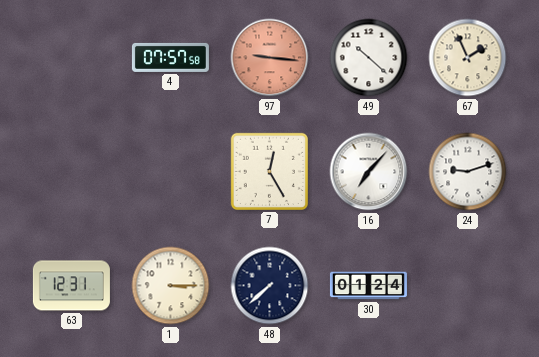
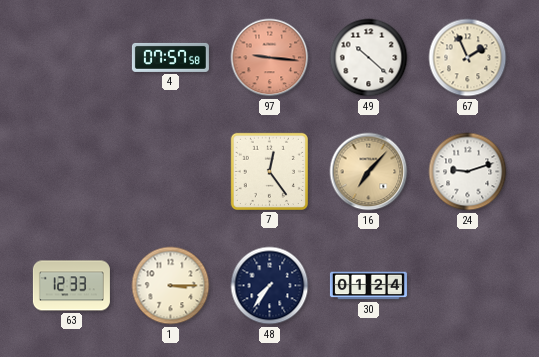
7: 12:25 -> 12:24
16 dial: white -> champagne
63: 12:31 -> 12:33
48: 7:38 -> 7:36
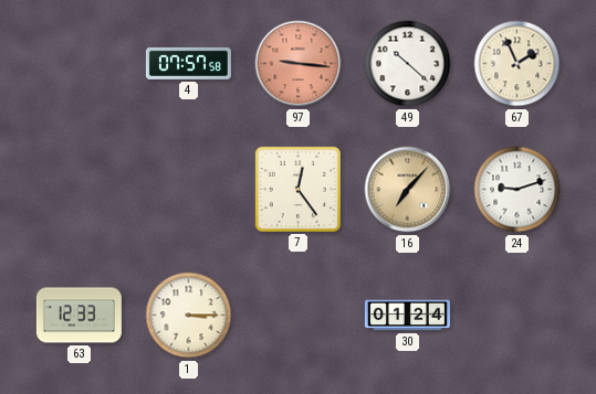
48: 7:36 -> none
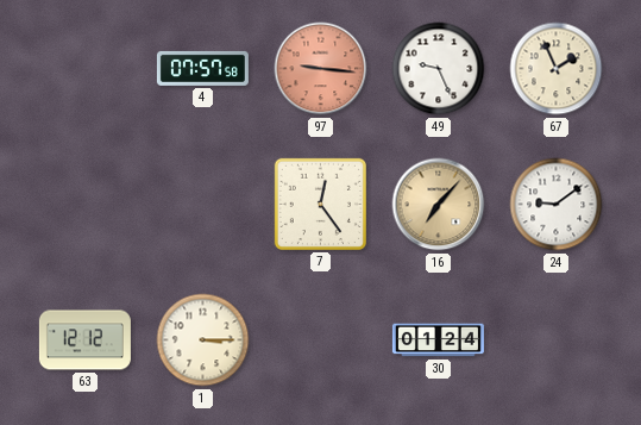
49: 10:22 -> 9:26
24: 9:12 -> 9:09
63: 12:33 -> 12:12
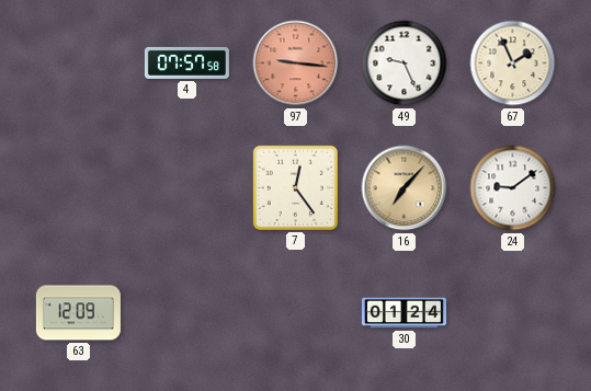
63: 12:12 -> 12:09
1: 3:15 -> none
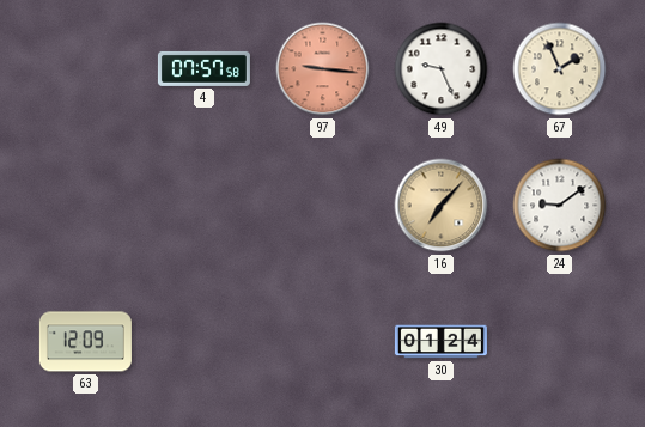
7: 12:24 -> none
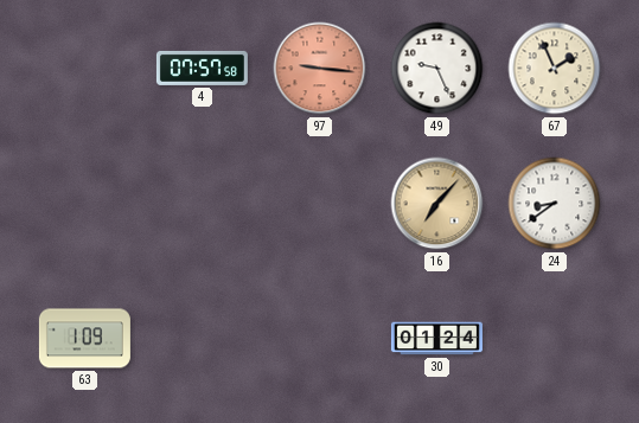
24: 9:09 -> 8:39
63: 12:09 -> 1:09
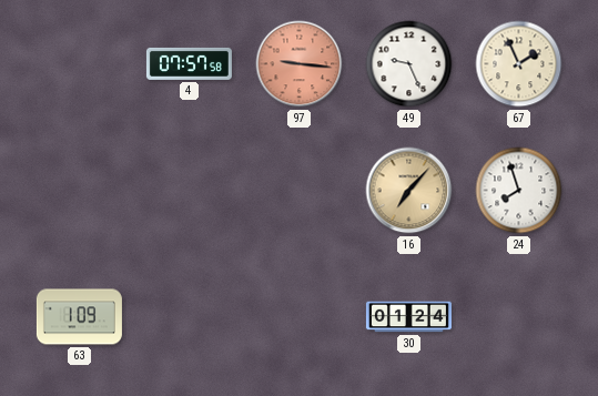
24: 8:39 -> 7:57
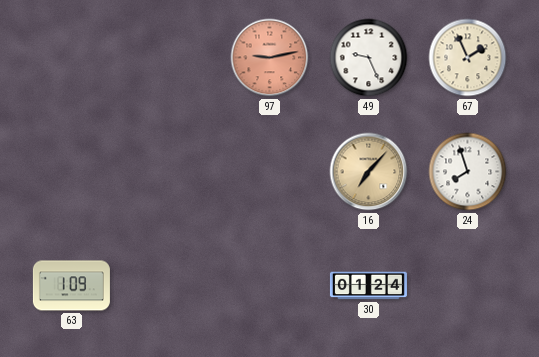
4: 07:57 -> none
97: 9:16 -> 9:13
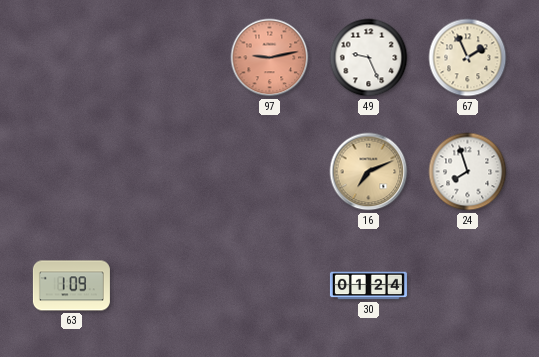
16: 7:07 -> 7:11
